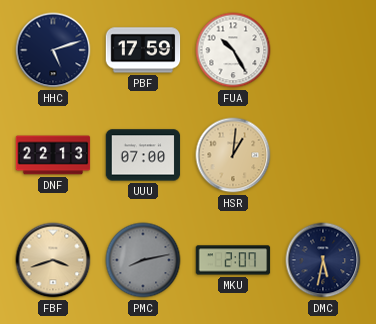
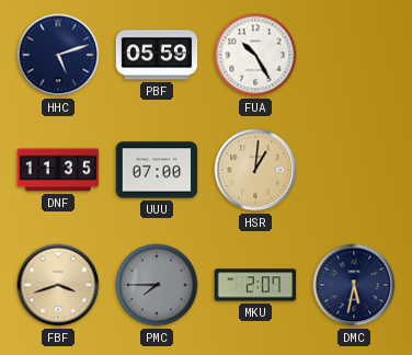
PBF: 17:59 -> 05:59
DNF: 22:13 -> 11:35
PMC: 8:13 -> 7:45
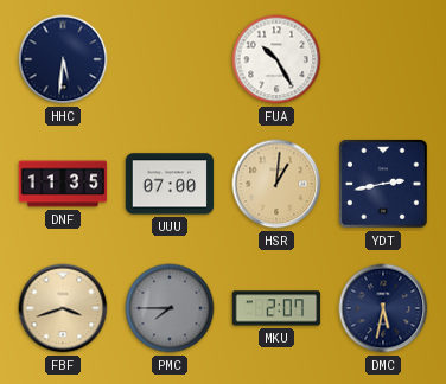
HHC: 5:12 -> 5:31
PBF: 05:59 -> none
YDT: none -> 2:43
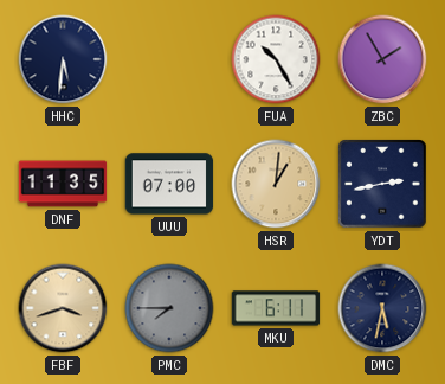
ZBC: none -> 1:55
MKU: 2:07 -> 6:11
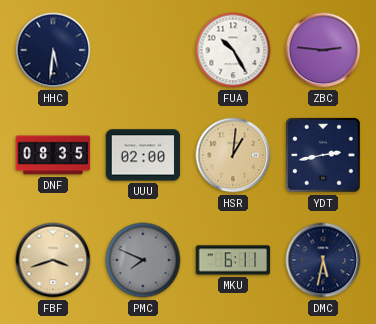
ZBC: 1:55 -> 2:46
DNF: 11:35 -> 08:35
UUU: 07:00 -> 02:00
PMC: 7:45 -> 7:49
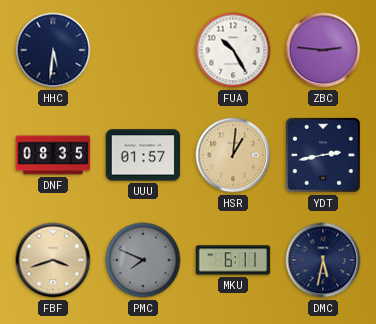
UUU: 02:00 -> 01:57
